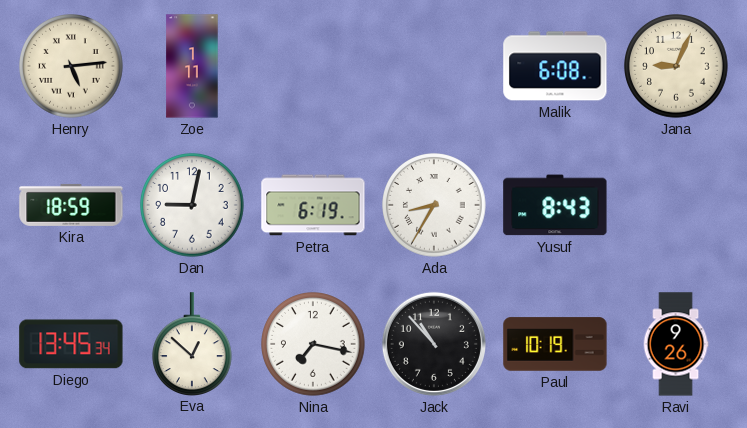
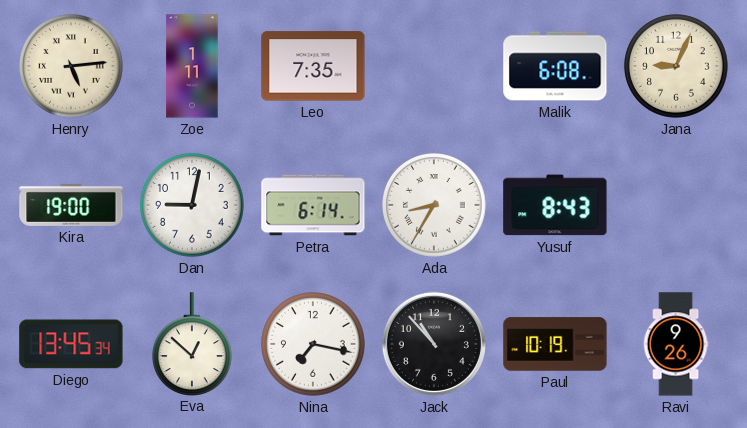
Leo: none -> 7:35
Kira: 18:59 -> 19:00
Petra: 6:19 -> 6:14
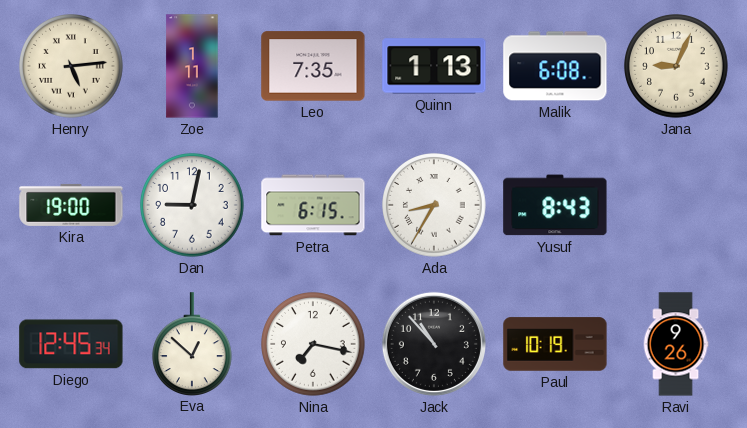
Quinn: none -> 1:13
Petra: 6:14 -> 6:15
Diego: 13:45 -> 12:45
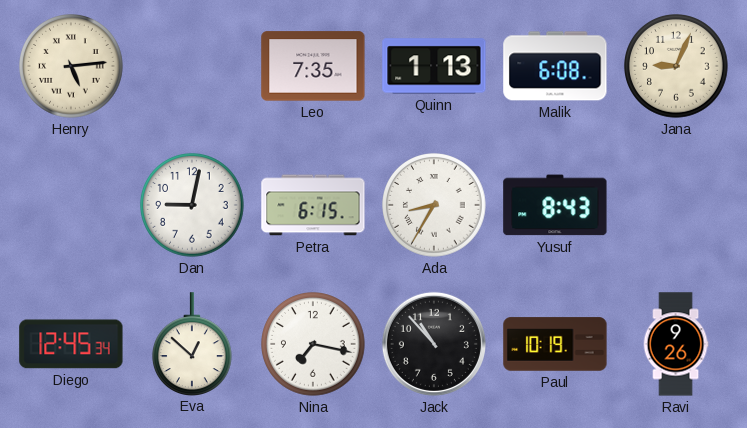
Zoe: 1:11 -> none
Kira: 19:00 -> none
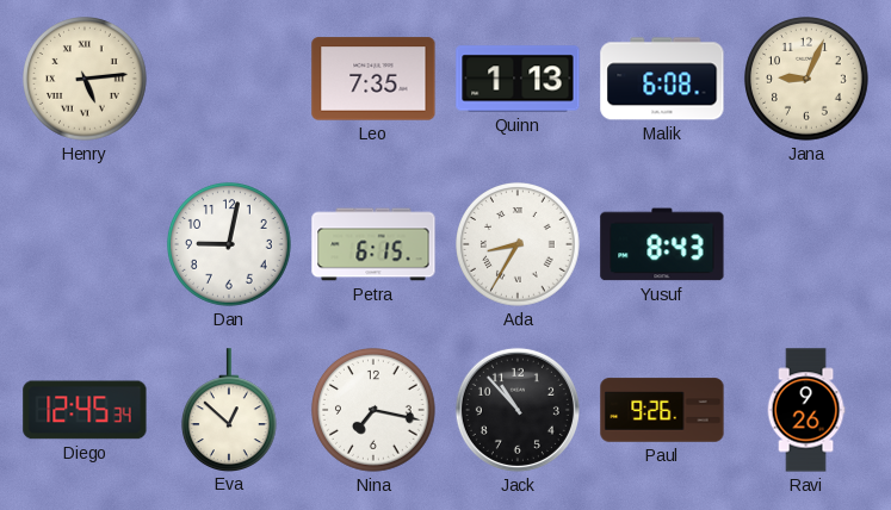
Paul: 10:19 -> 9:26
